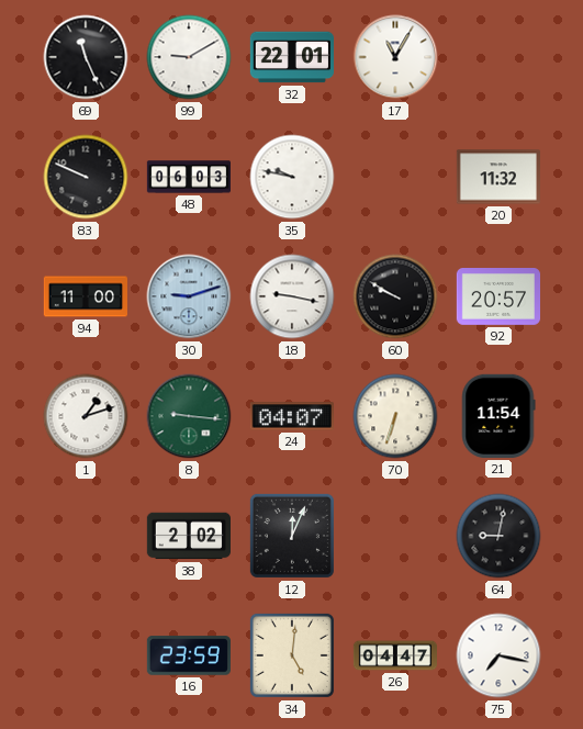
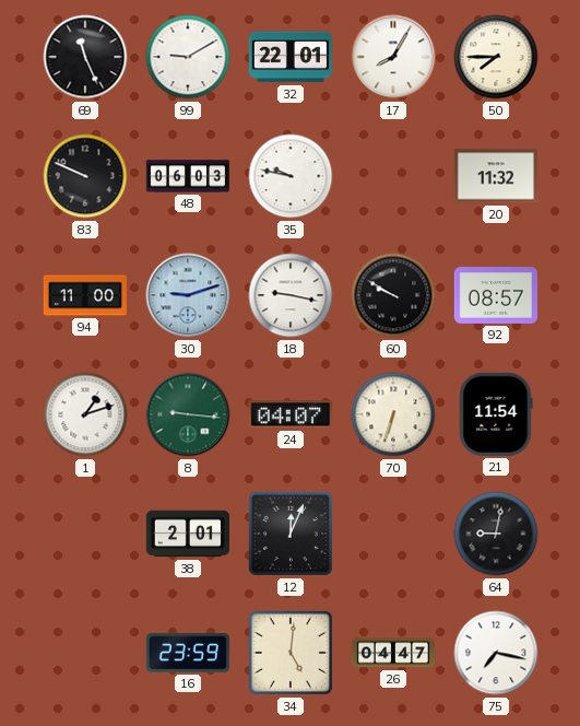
17: 11:05 -> 8:05
50: none -> 7:45
92: 20:57 -> 08:57
38: 2:02 -> 2:01
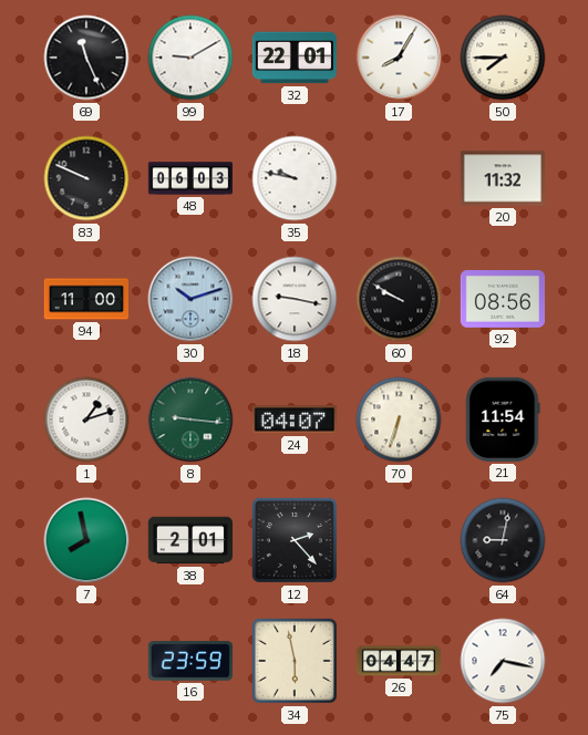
30: 9:12 -> 10:12
92: 08:57 -> 08:56
7: none -> 7:58
12: 12:04 -> 2:23
34: 5:01 -> 5:58
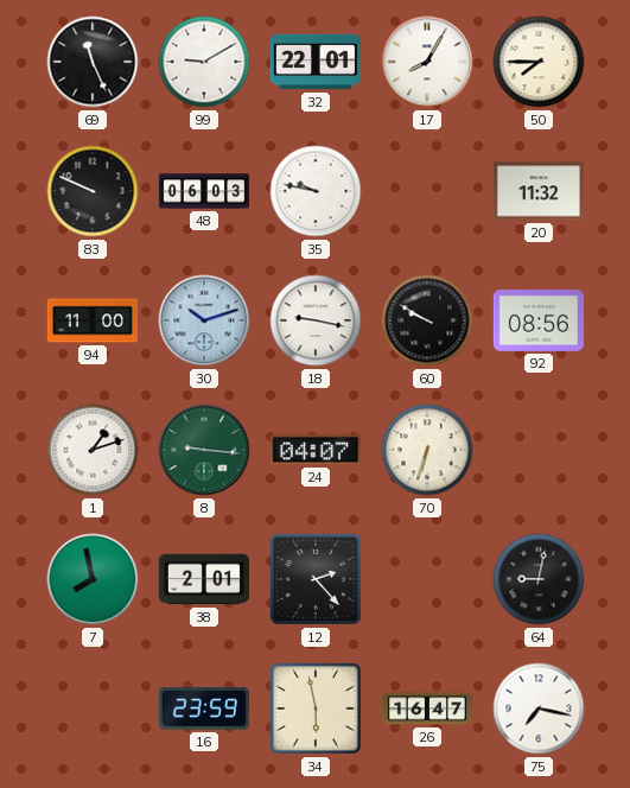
21: 11:54 -> none
26: 04:47 -> 16:47
